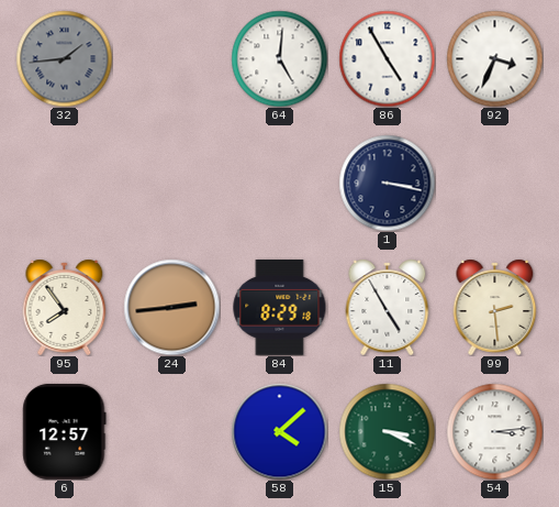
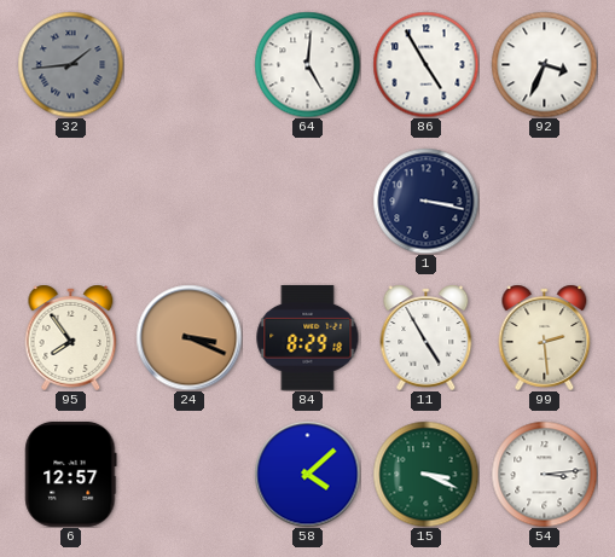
24: 2:44 -> 3:19
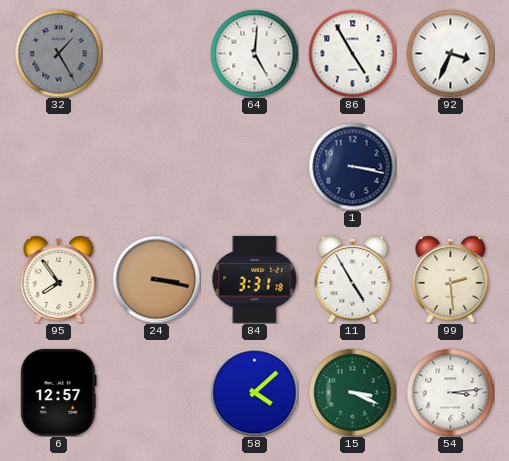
32: 1:44 -> 1:25
24: 3:19 -> 3:17
84: 8:29 -> 3:31
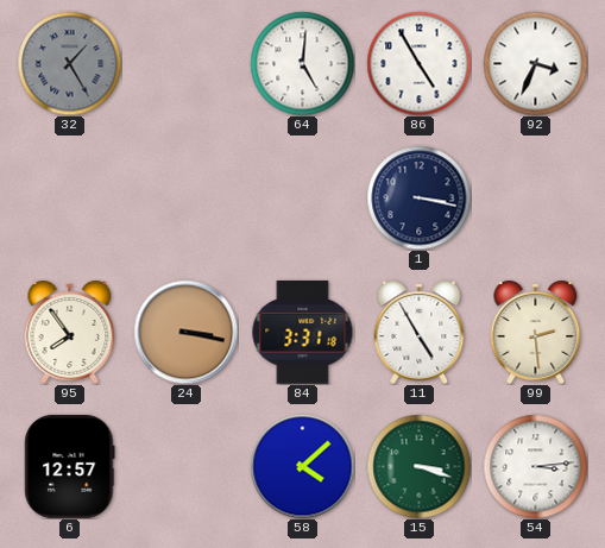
15: 3:19 -> 3:18
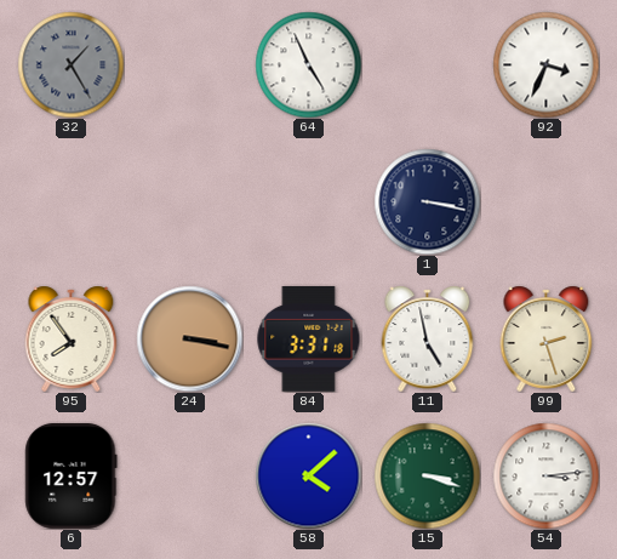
64: 5:01 -> 4:56
86: 4:55 -> none
11: 4:55 -> 4:58
99: 2:29 -> 2:27
